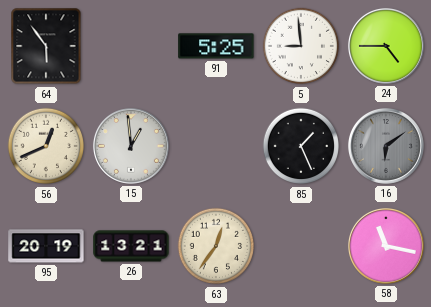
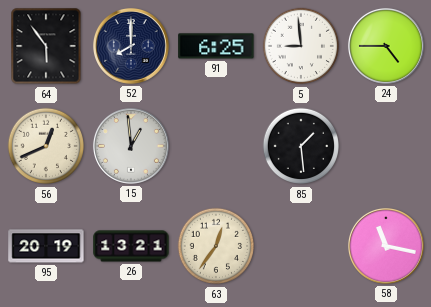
52: none -> 8:00
91: 5:25 -> 6:25
85: 1:26 -> 1:29
16: 6:09 -> none
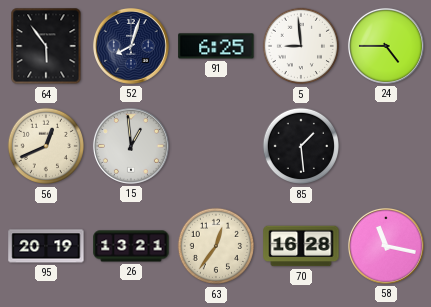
52: 8:00 -> 8:03
70: none -> 16:28
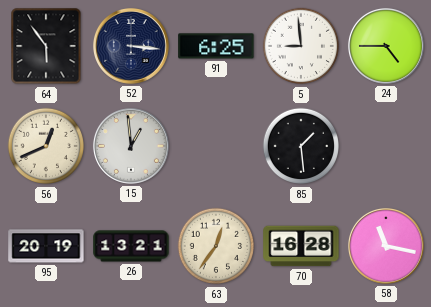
52: 8:03 -> 3:16
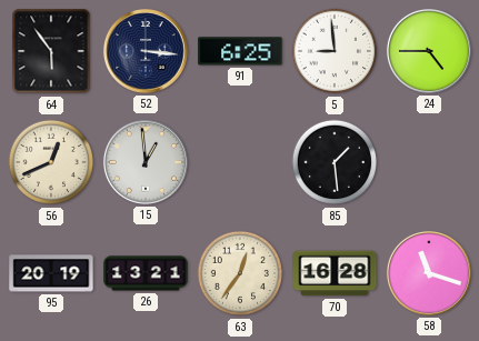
58: 11:17 -> 11:18
